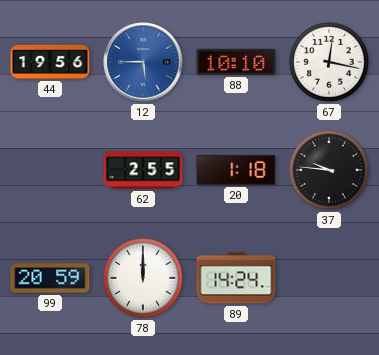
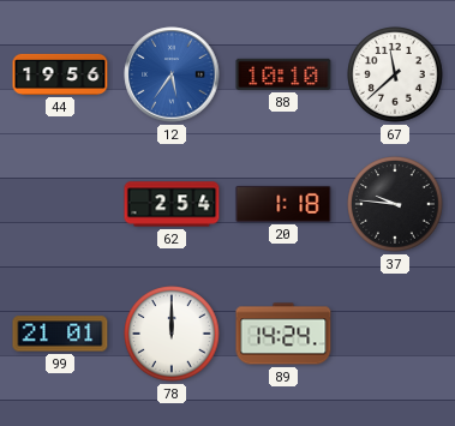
12: 5:45 -> 5:36
67: 12:17 -> 11:38
62: 2:55 -> 2:54
99: 20:59 -> 21:01
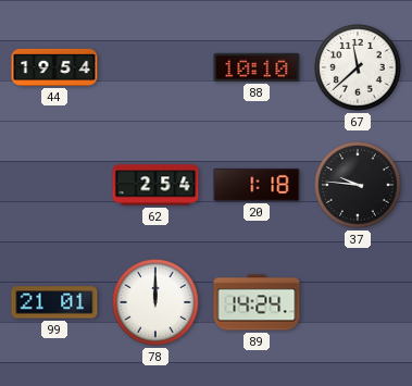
44: 19:56 -> 19:54
12: 5:36 -> none
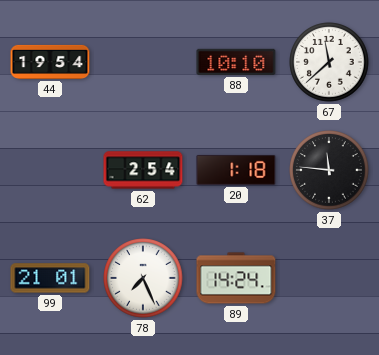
37: 9:46 -> 11:46
78: 12:00 -> 7:26
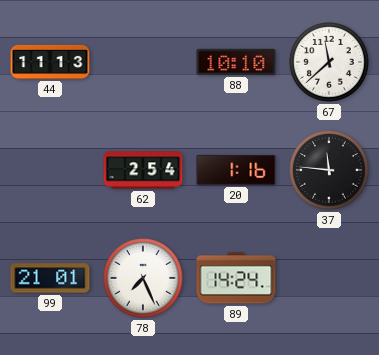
44: 19:54 -> 11:13
20: 1:18 -> 1:16
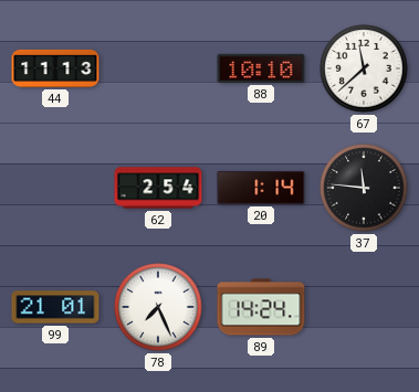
20: 1:16 -> 1:14
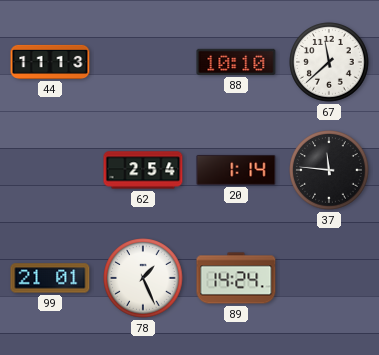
78: 7:26 -> 1:26
